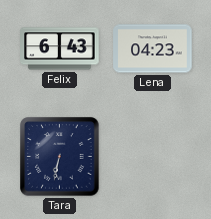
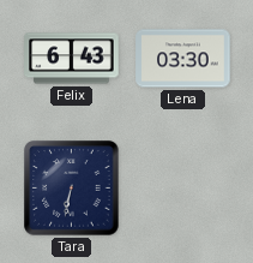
Lena: 04:23 -> 03:30
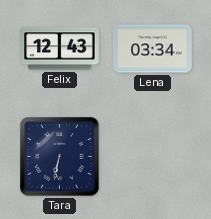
Felix: 6:43 -> 12:43
Lena: 03:30 -> 03:34
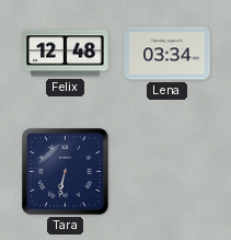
Felix: 12:43 -> 12:48
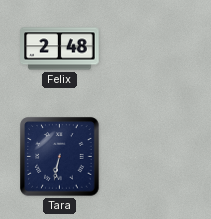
Felix: 12:48 -> 2:48
Lena: 03:34 -> none
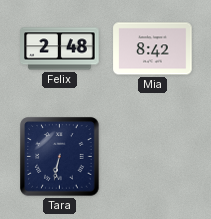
Mia: none -> 8:42
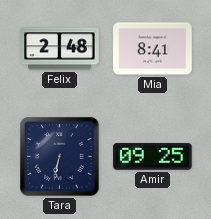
Mia: 8:42 -> 8:41
Amir: none -> 09:25
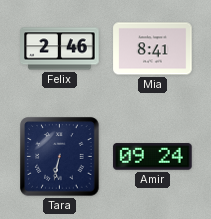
Felix: 2:48 -> 2:46
Amir: 09:25 -> 09:24
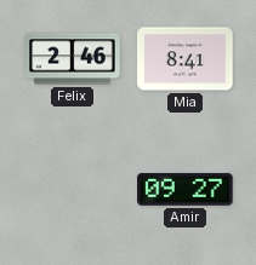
Tara: 6:32 -> none
Amir: 09:24 -> 09:27
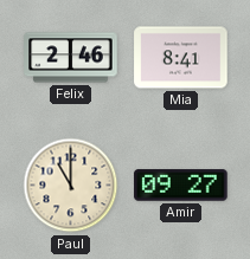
Paul: none -> 11:00
